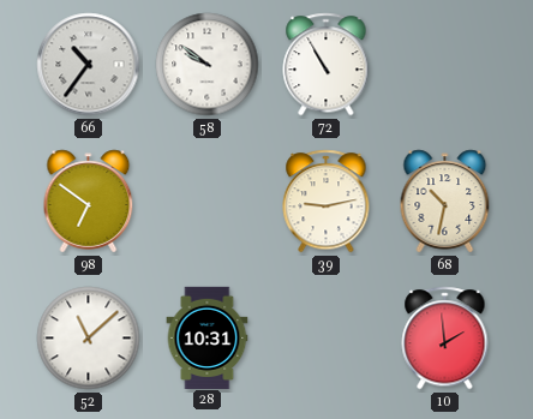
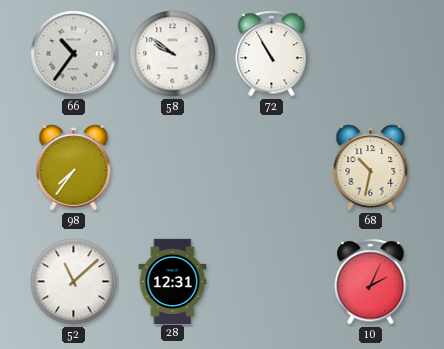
98: 6:51 -> 7:36
39: 9:13 -> none
28: 10:31 -> 12:31
10: 1:59 -> 2:04
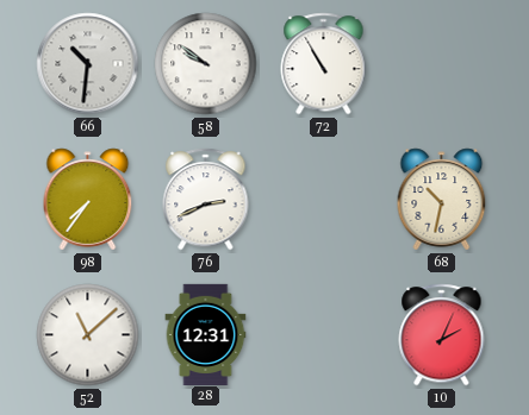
66: 10:36 -> 10:31
76: none -> 2:41
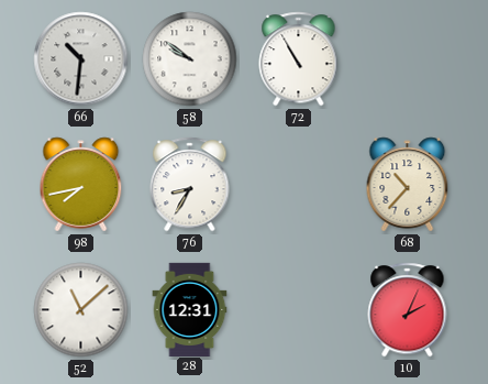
98: 7:36 -> 7:43
76: 2:41 -> 8:35
68: 10:32 -> 10:37
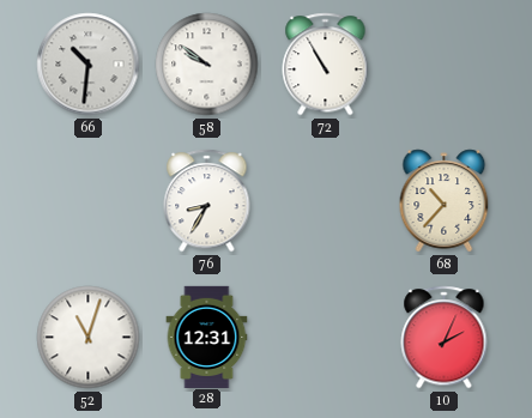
98: 7:43 -> none
52: 11:08 -> 11:03
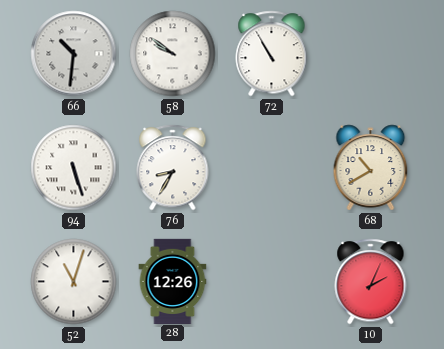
94: none -> 5:27
68: 10:37 -> 10:40
28: 12:31 -> 12:26
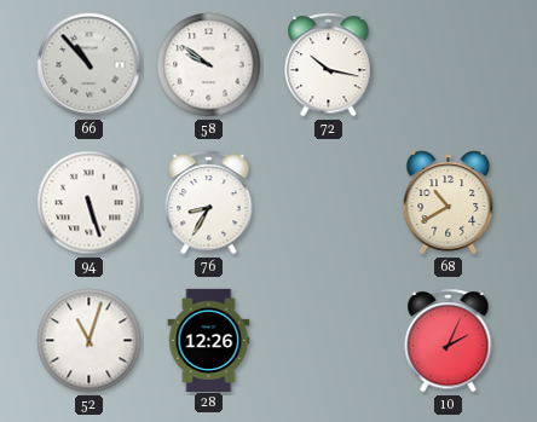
66: 10:31 -> 10:53
72: 10:55 -> 10:17
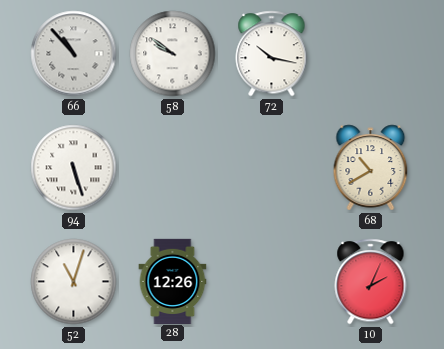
76: 8:35 -> none
